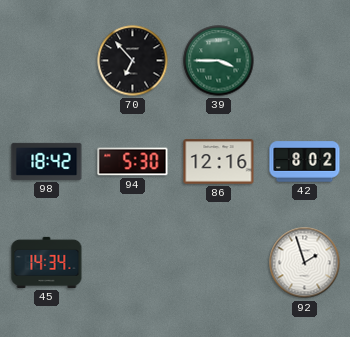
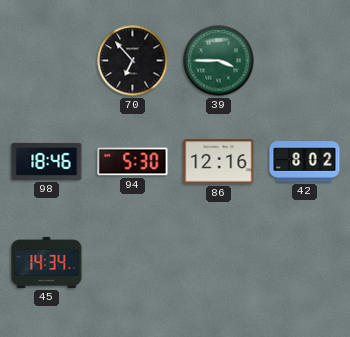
98: 18:42 -> 18:46
92: 1:57 -> none
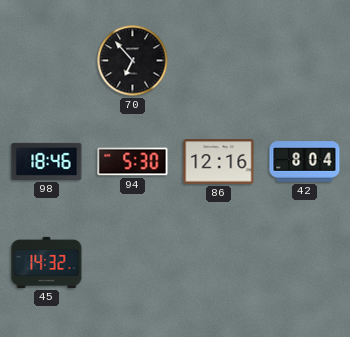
39: 3:45 -> none
42: 8:02 -> 8:04
45: 14:34 -> 14:32
